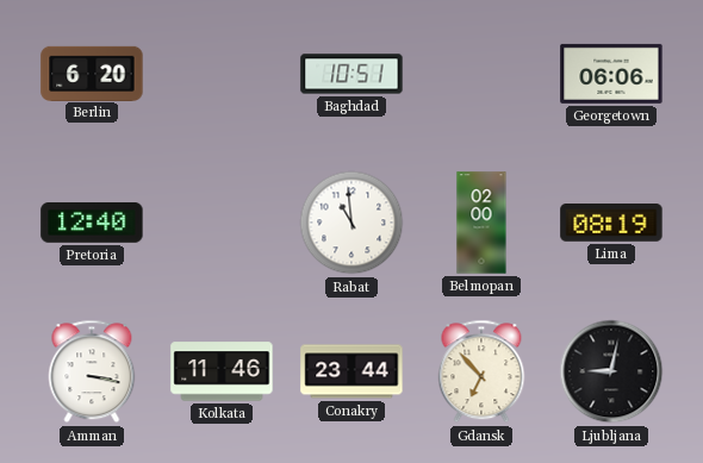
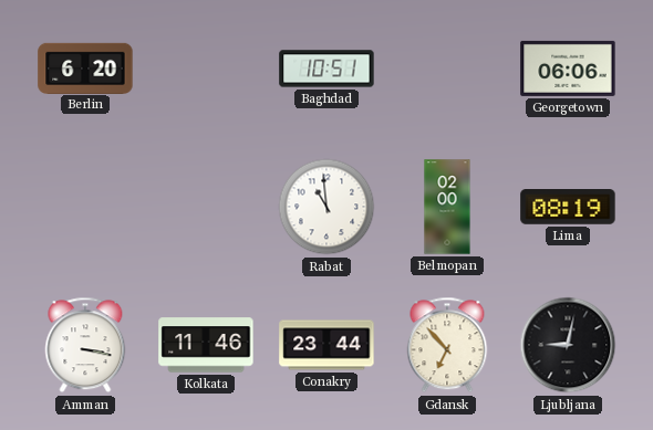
Pretoria: 12:40 -> none
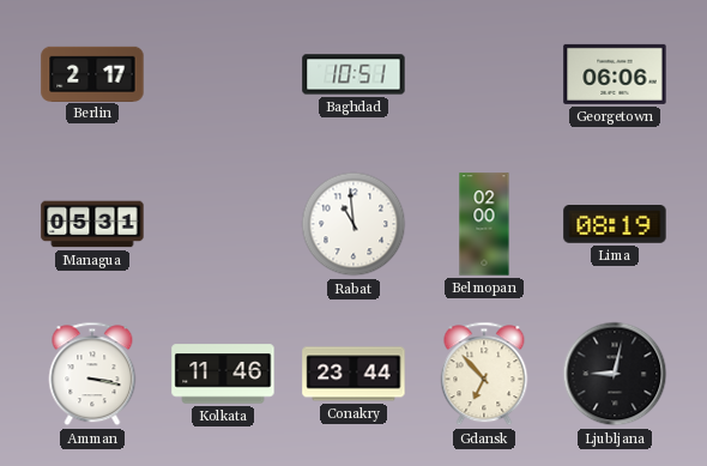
Berlin: 6:20 -> 2:17
Managua: none -> 05:31
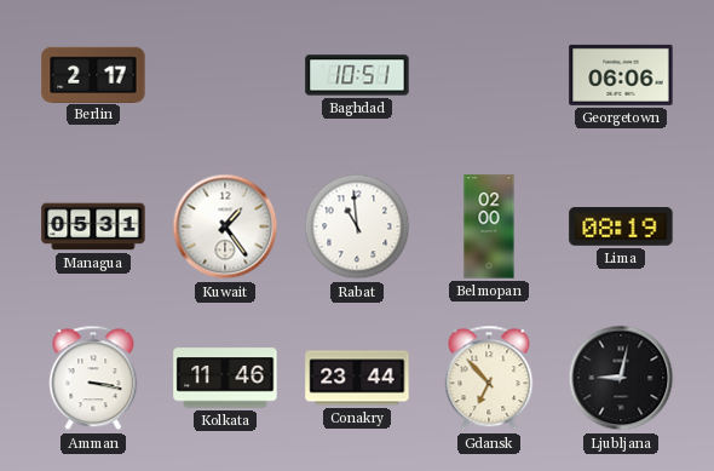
Kuwait: none -> 1:24
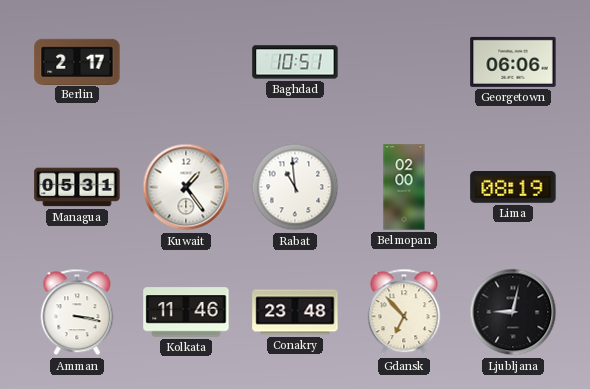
Conakry: 23:44 -> 23:48
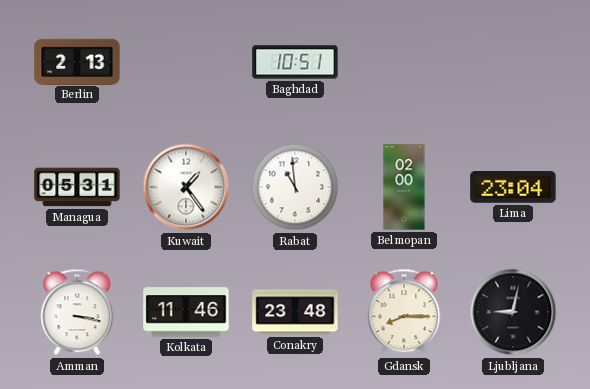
Berlin: 2:17 -> 2:13
Georgetown: 06:06 -> none
Lima: 08:19 -> 23:04
Gdansk: 6:53 -> 8:15
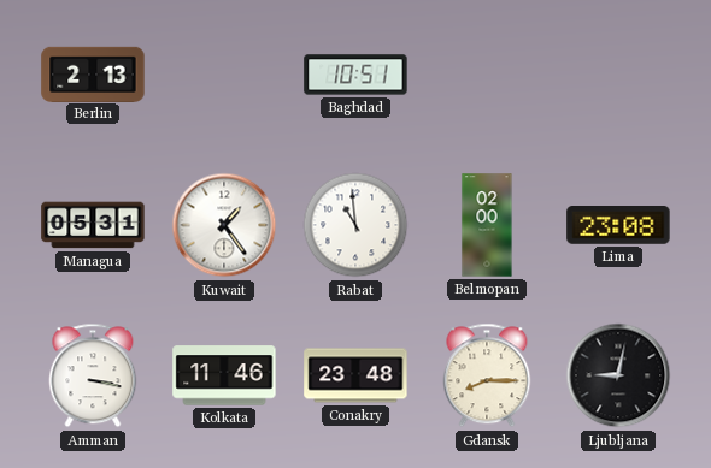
Lima: 23:04 -> 23:08
